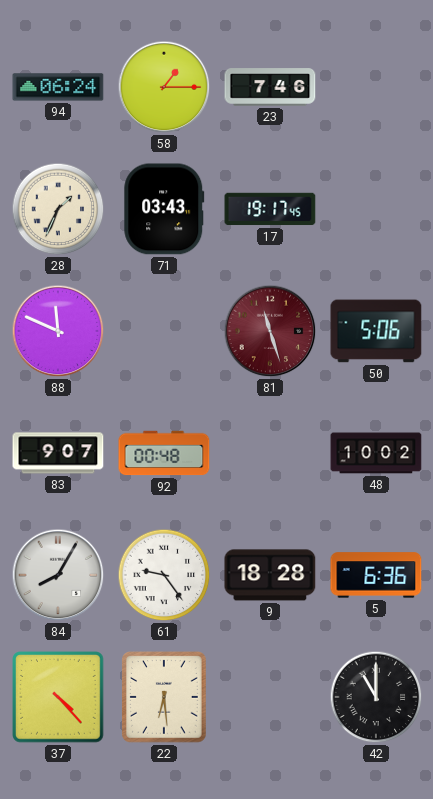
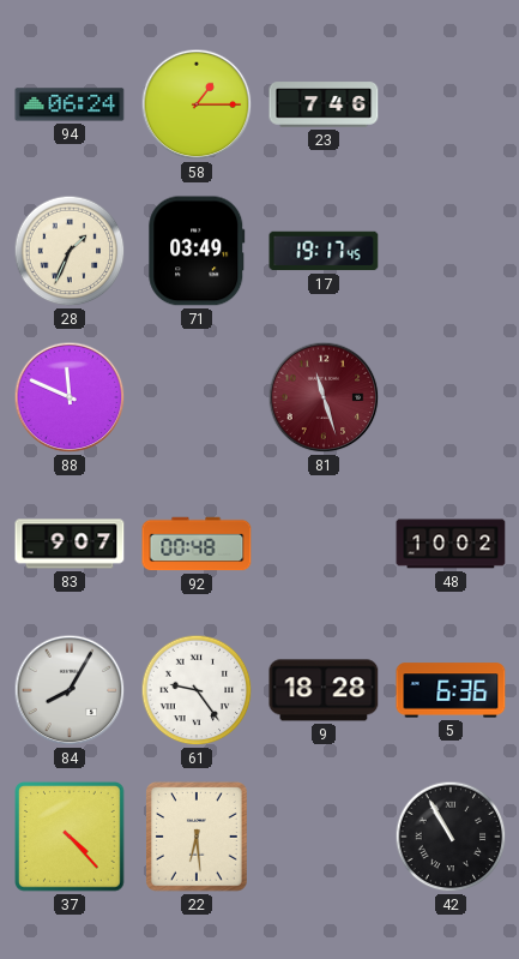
71: 03:43 -> 03:49
50: 5:06 -> none
42: 11:00 -> 10:55
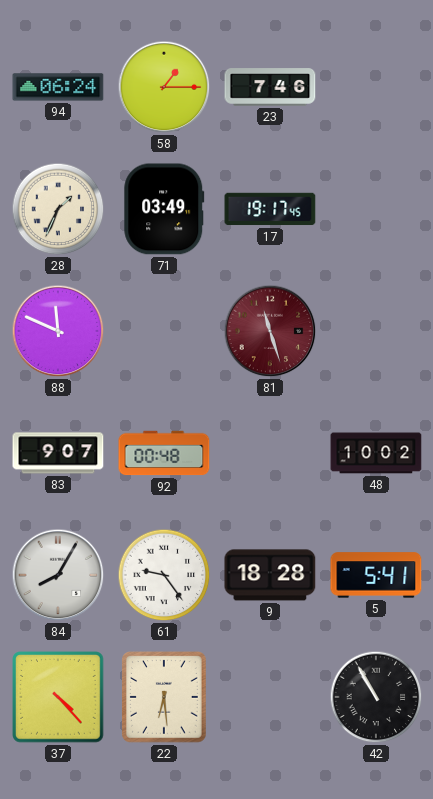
5: 6:36 -> 5:41
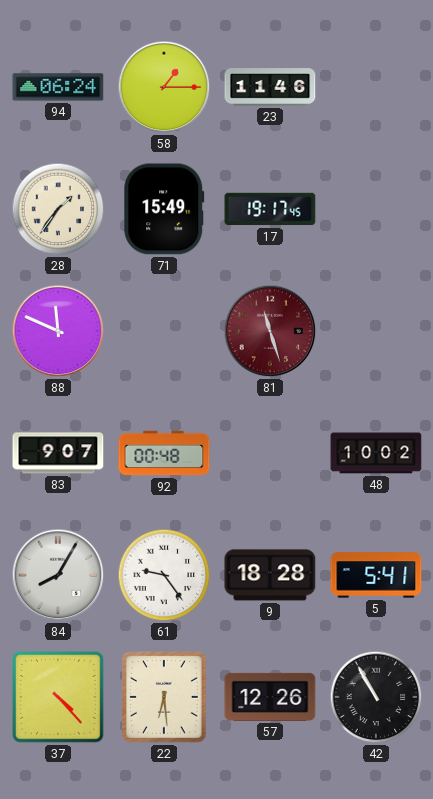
23: 7:46 -> 11:46
28: 1:34 -> 1:36
71: 03:49 -> 15:49
57: none -> 12:26
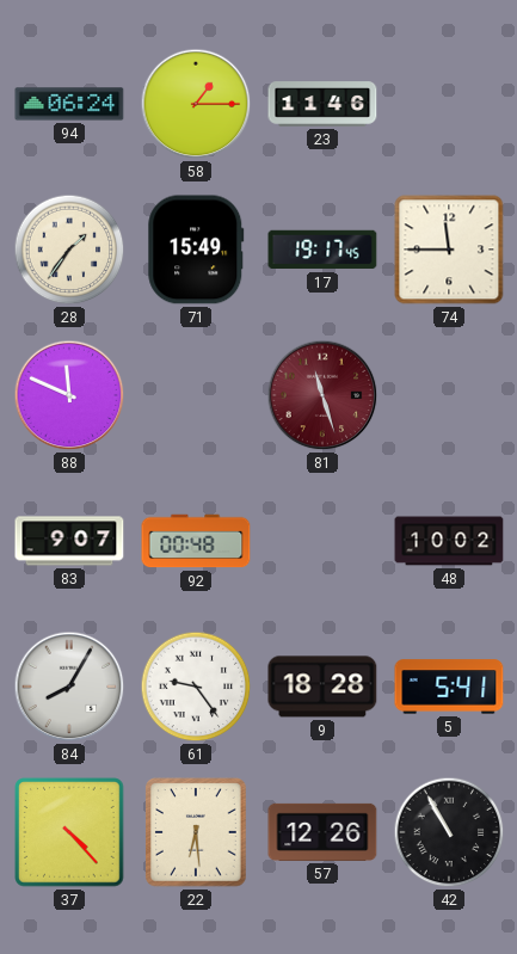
74: none -> 11:45
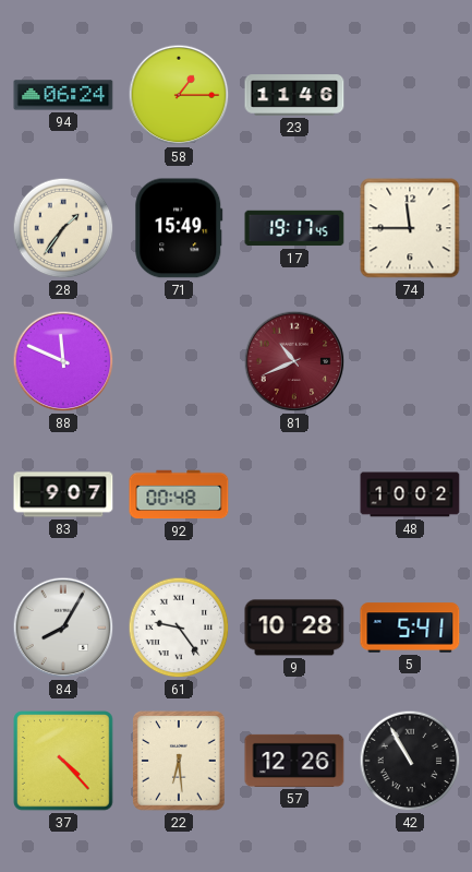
81: 11:27 -> 10:41
9: 18:28 -> 10:28
